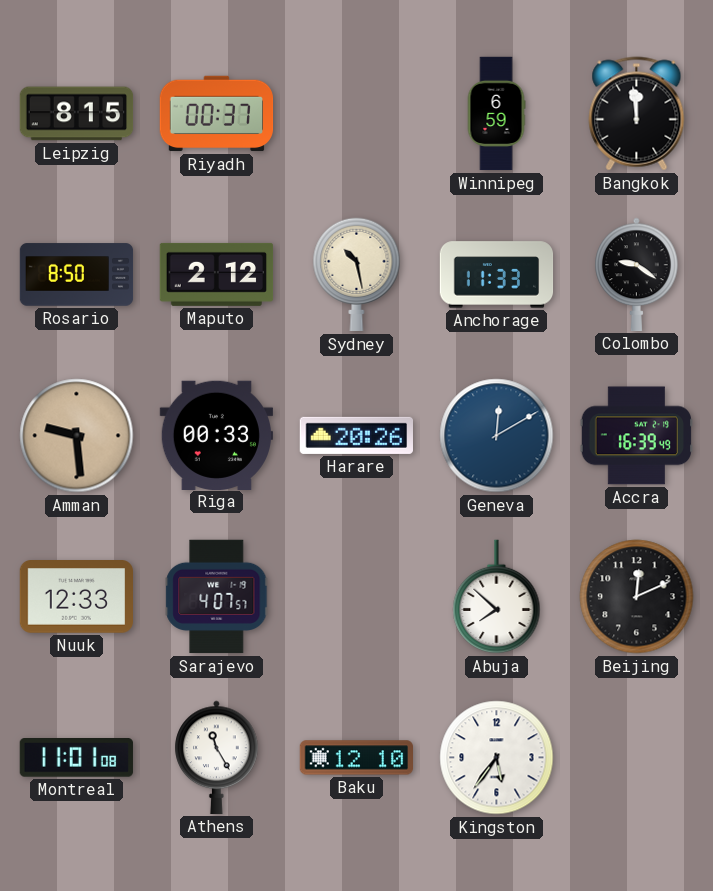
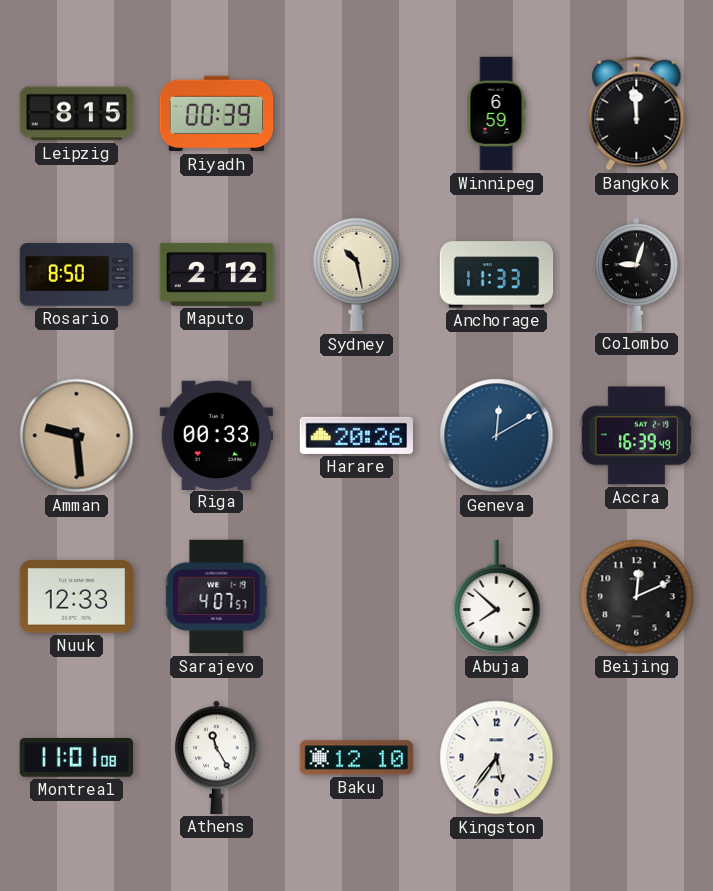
Riyadh: 00:37 -> 00:39
Colombo: 9:21 -> 9:03
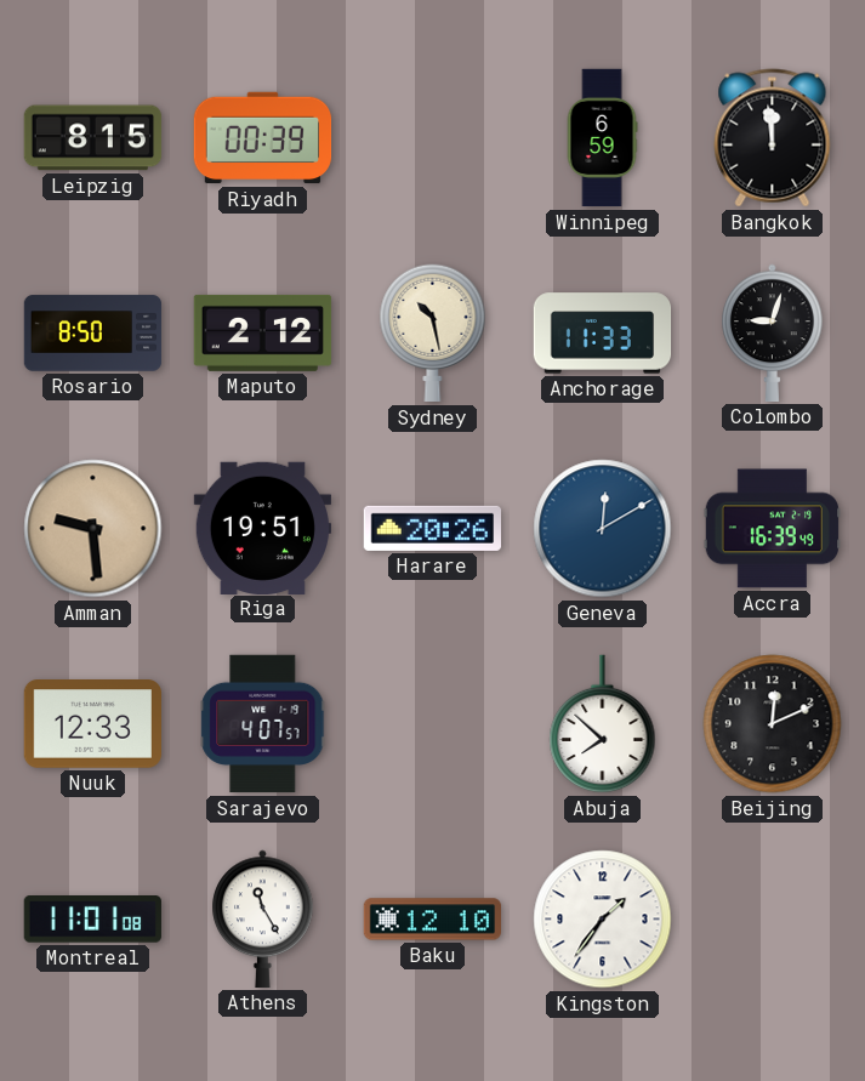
Riga: 00:33 -> 19:51
Kingston: 5:36 -> 1:36
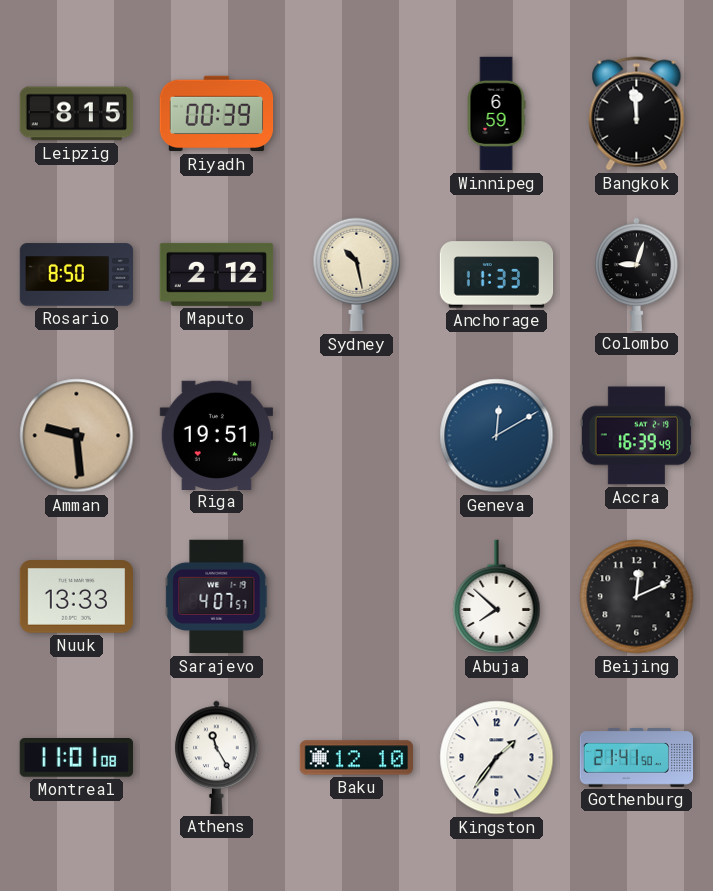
Harare: 20:26 -> none
Nuuk: 12:33 -> 13:33
Gothenburg: none -> 21:41
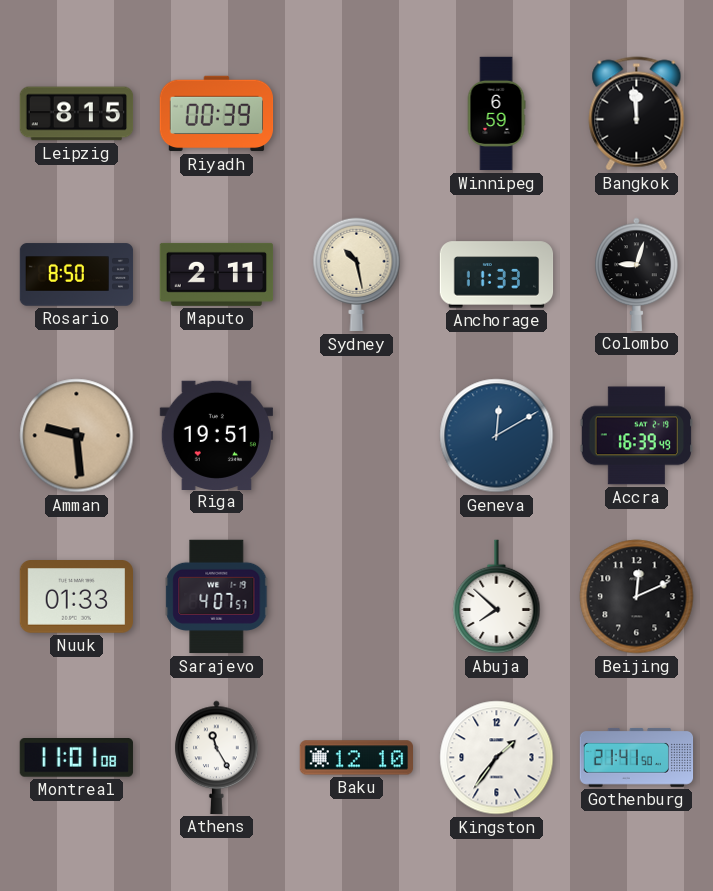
Maputo: 2:12 -> 2:11
Nuuk: 13:33 -> 01:33
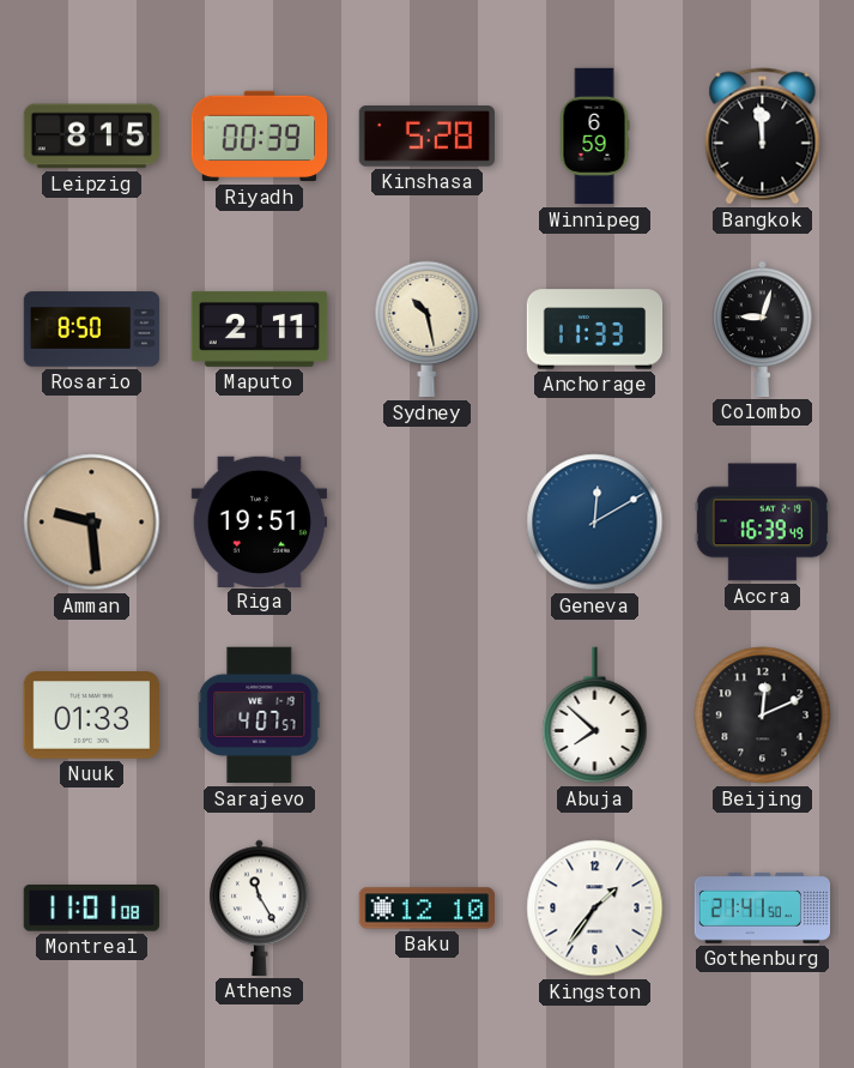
Kinshasa: none -> 5:28
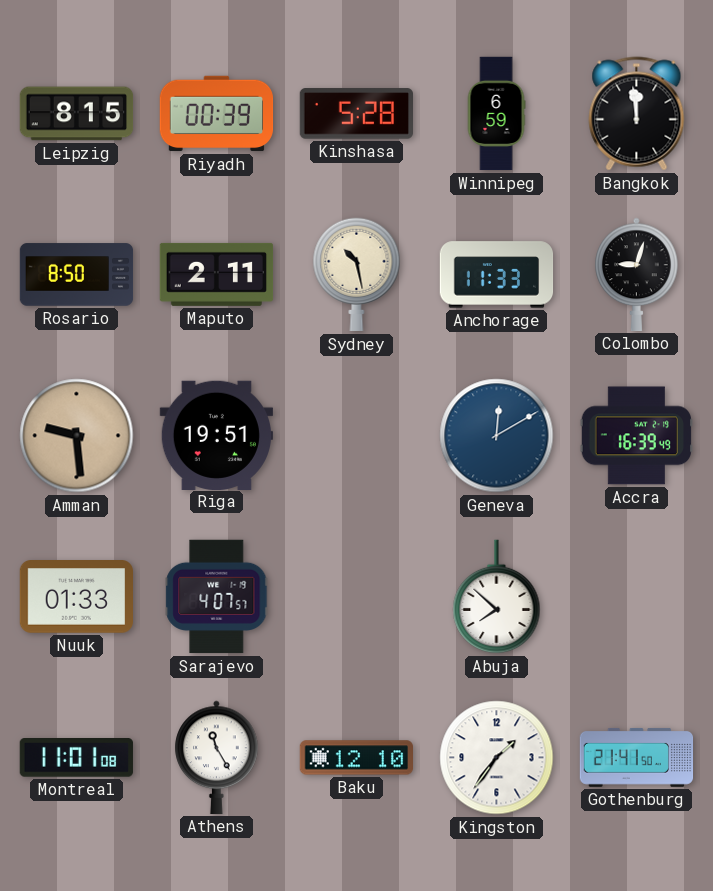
Beijing: 12:11 -> none
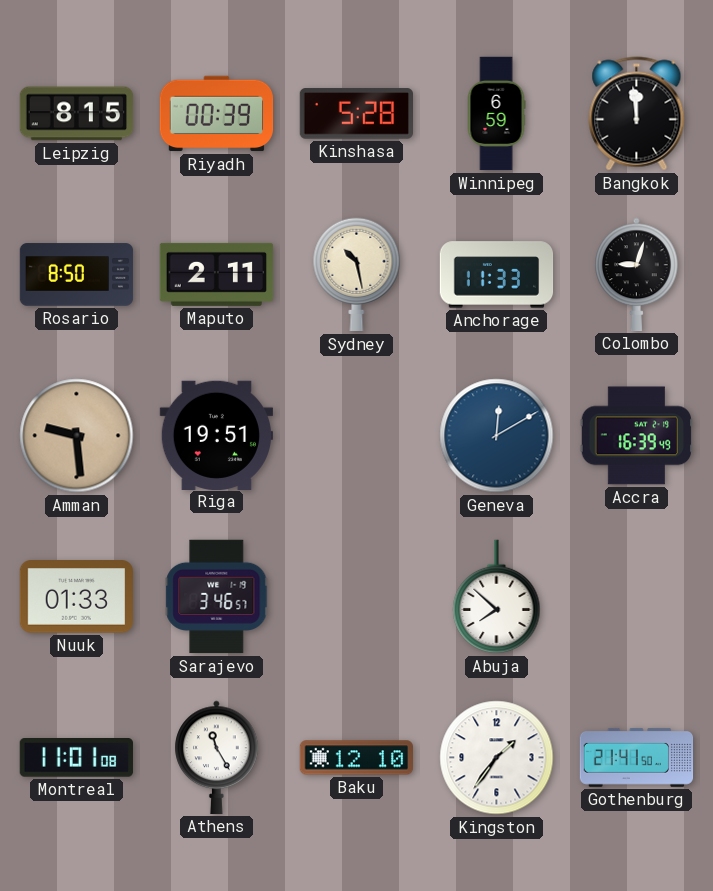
Sarajevo: 4:07 -> 3:46
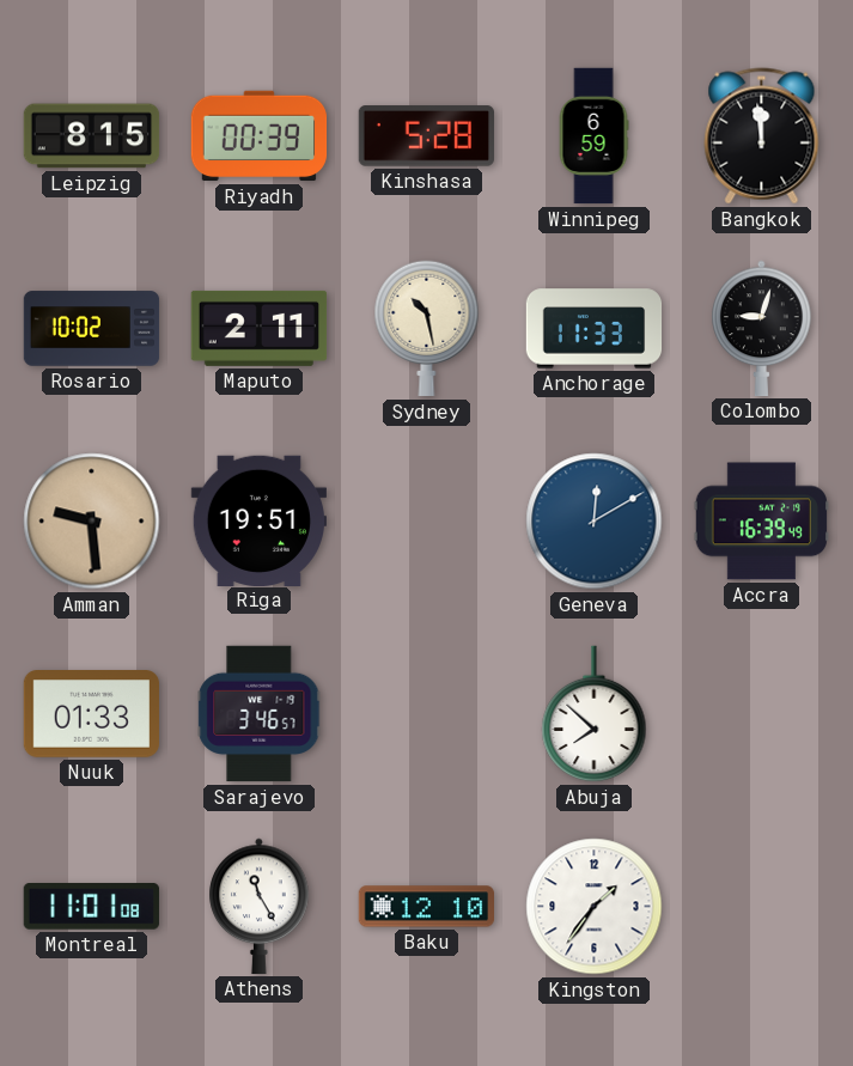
Rosario: 8:50 -> 10:02
Gothenburg: 21:41 -> none
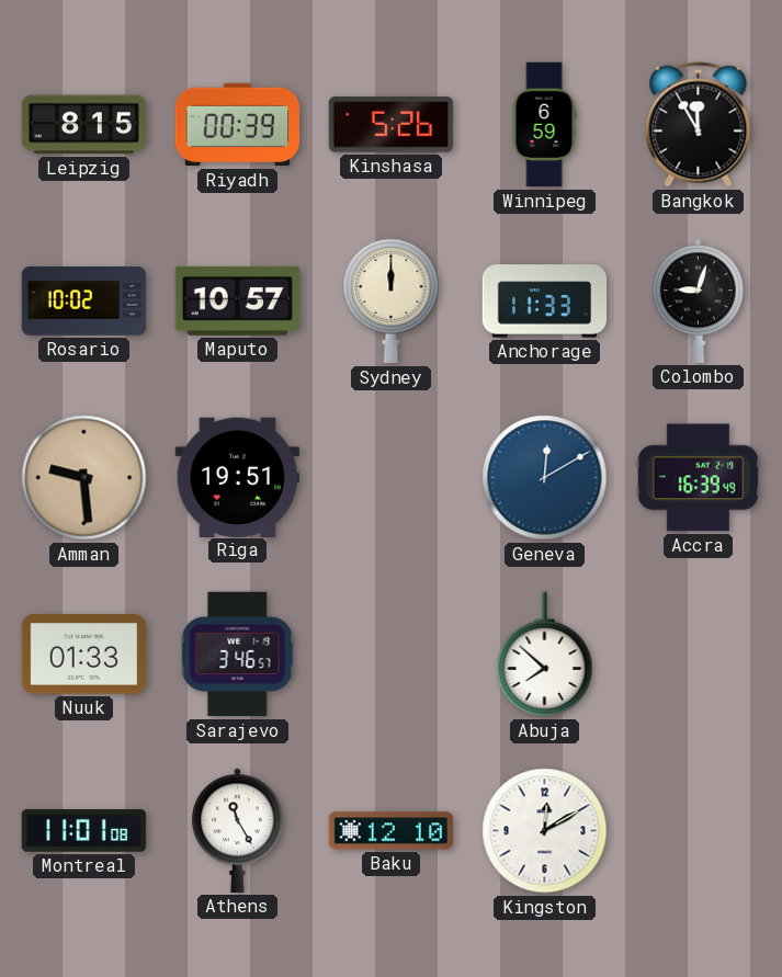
Kinshasa: 5:28 -> 5:26
Bangkok: 11:59 -> 11:55
Maputo: 2:11 -> 10:57
Sydney: 10:28 -> 12:00
Kingston: 1:36 -> 12:10
